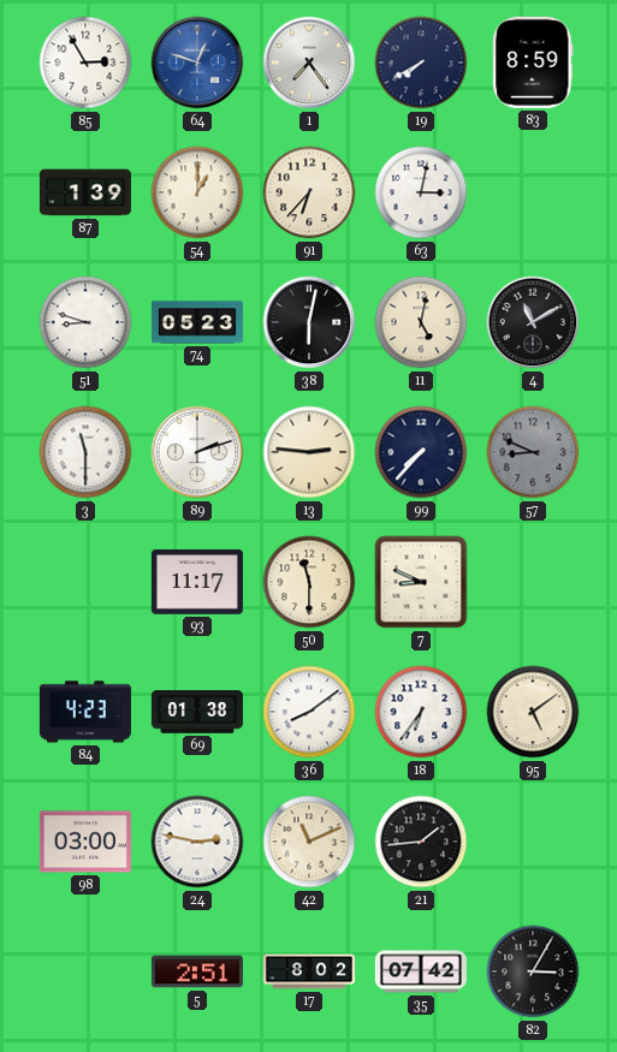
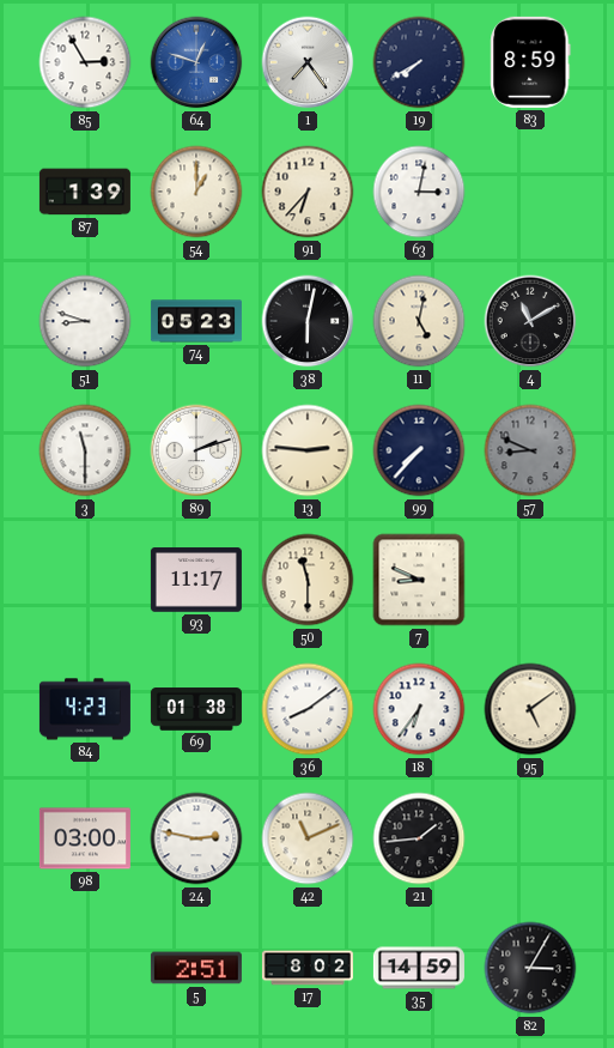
35: 07:42 -> 14:59
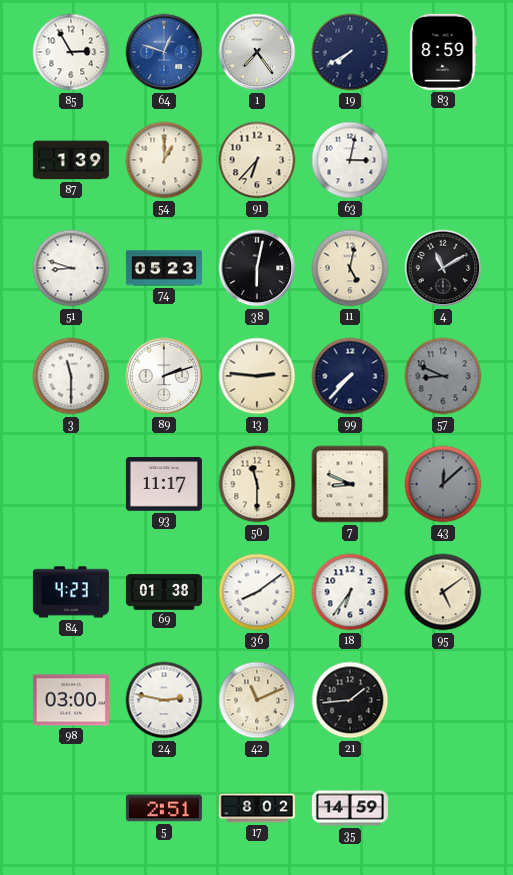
43: none -> 12:08
82: 3:05 -> none
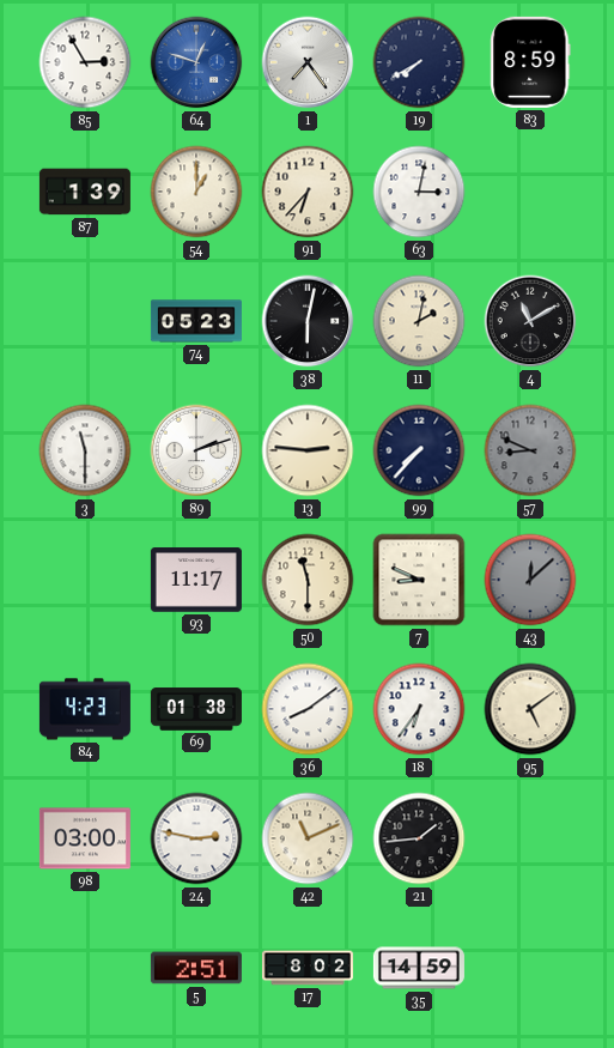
51: 8:48 -> none
11: 5:02 -> 2:02
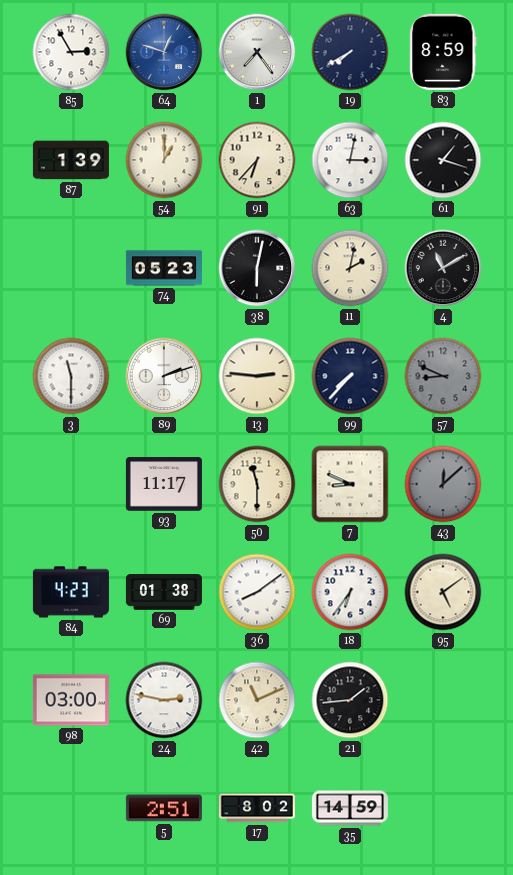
61: none -> 1:18
